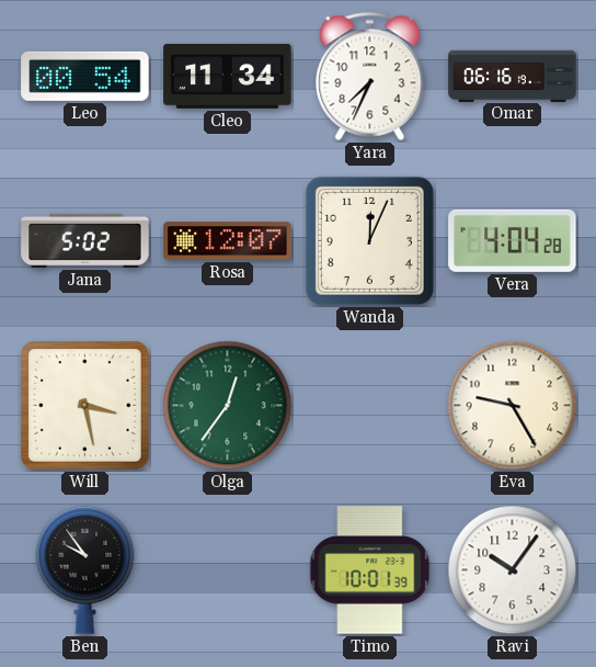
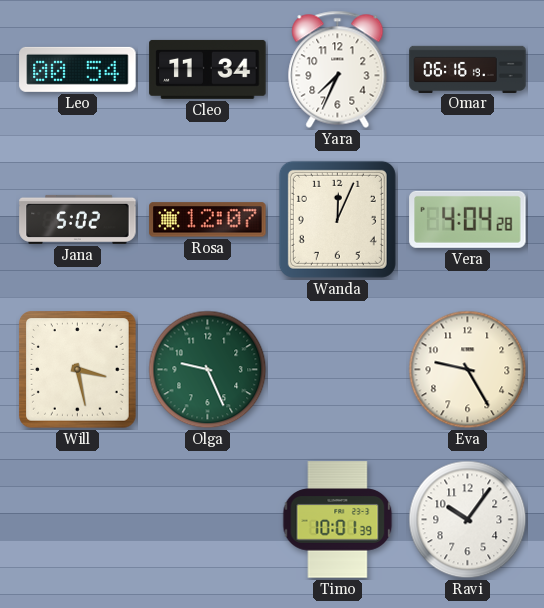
Olga: 12:36 -> 9:26
Ben: 9:54 -> none
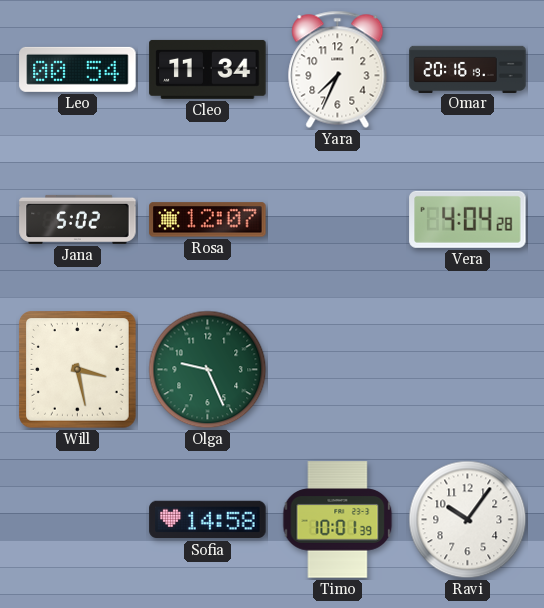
Omar: 06:16 -> 20:16
Wanda: 12:04 -> none
Eva: 9:25 -> none
Sofia: none -> 14:58
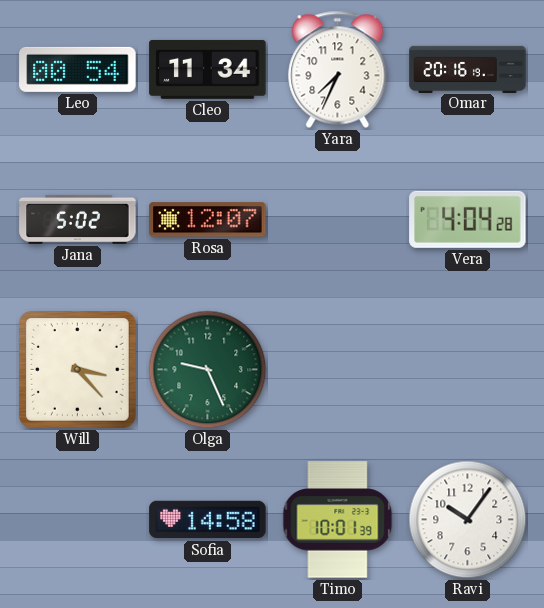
Will: 3:28 -> 3:23
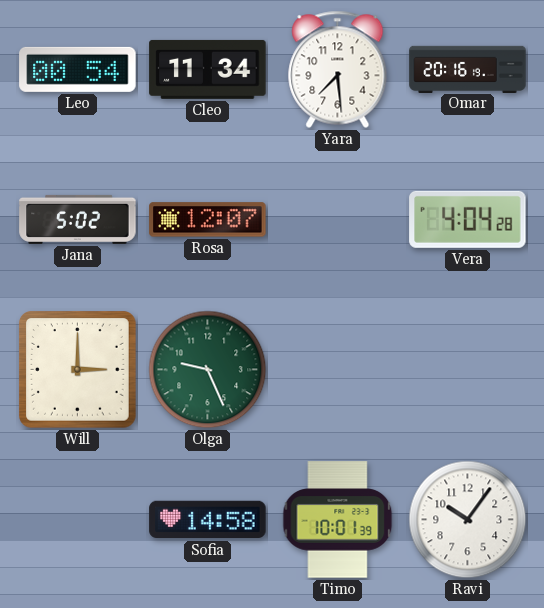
Yara: 7:34 -> 7:29
Will: 3:23 -> 3:00
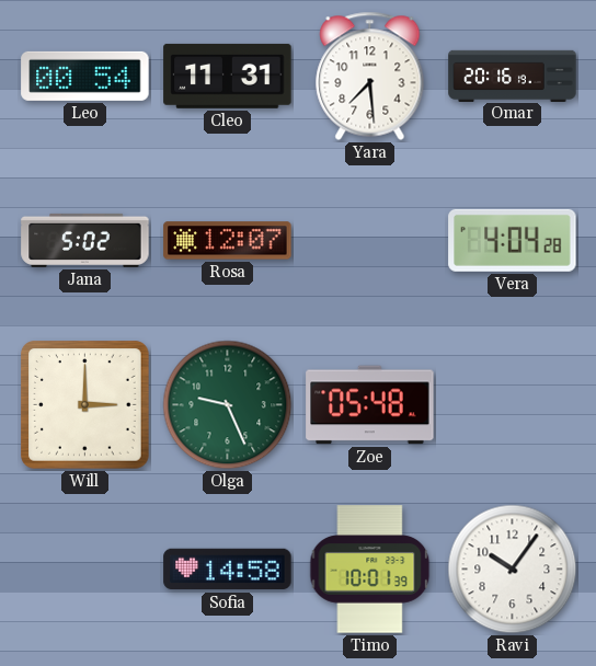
Cleo: 11:34 -> 11:31
Zoe: none -> 05:48
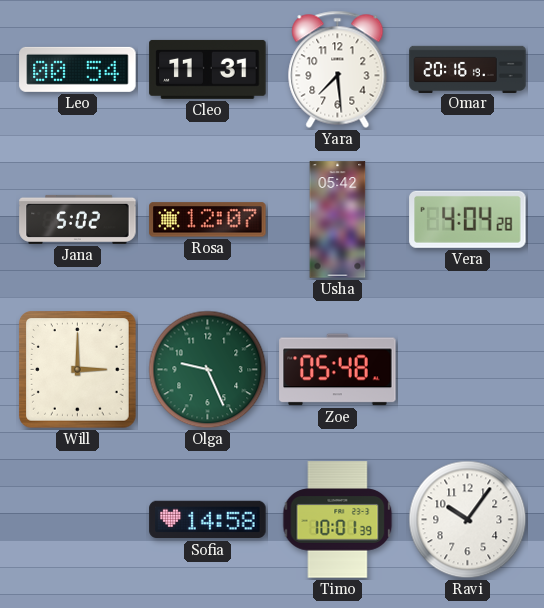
Usha: none -> 05:42
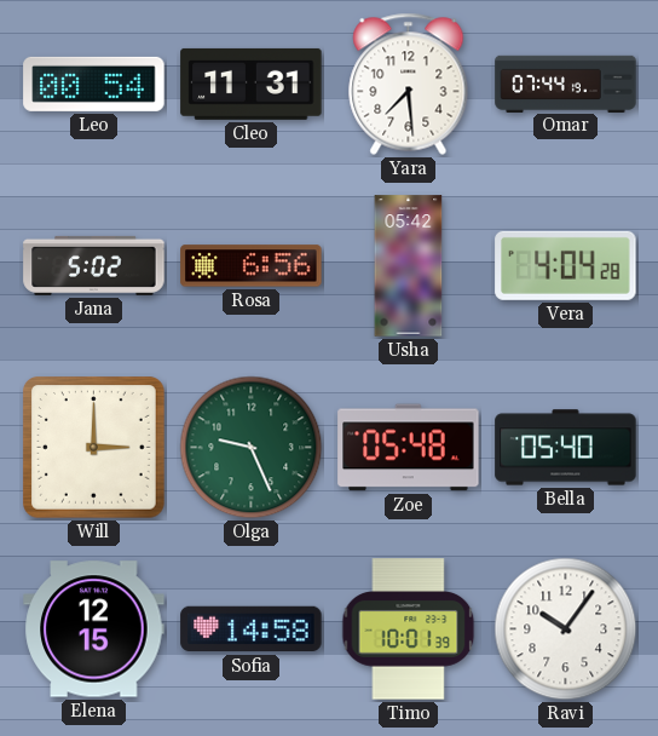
Omar: 20:16 -> 07:44
Rosa: 12:07 -> 6:56
Bella: none -> 05:40
Elena: none -> 12:15
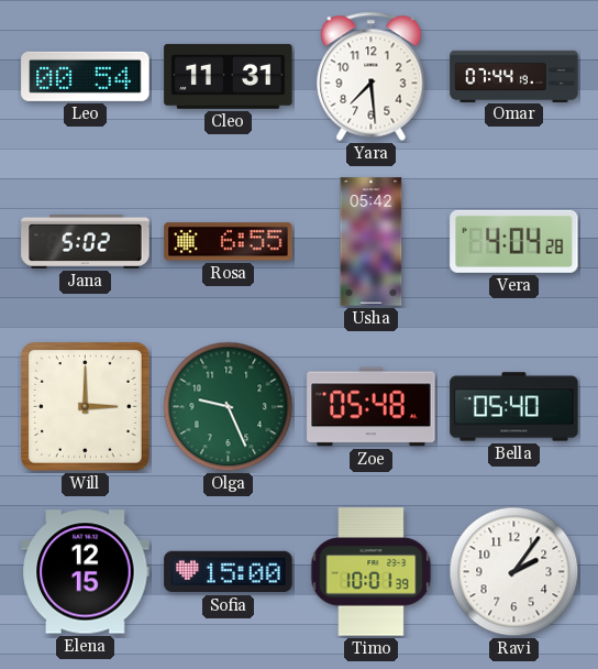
Rosa: 6:56 -> 6:55
Sofia: 14:58 -> 15:00
Ravi: 10:06 -> 2:06
